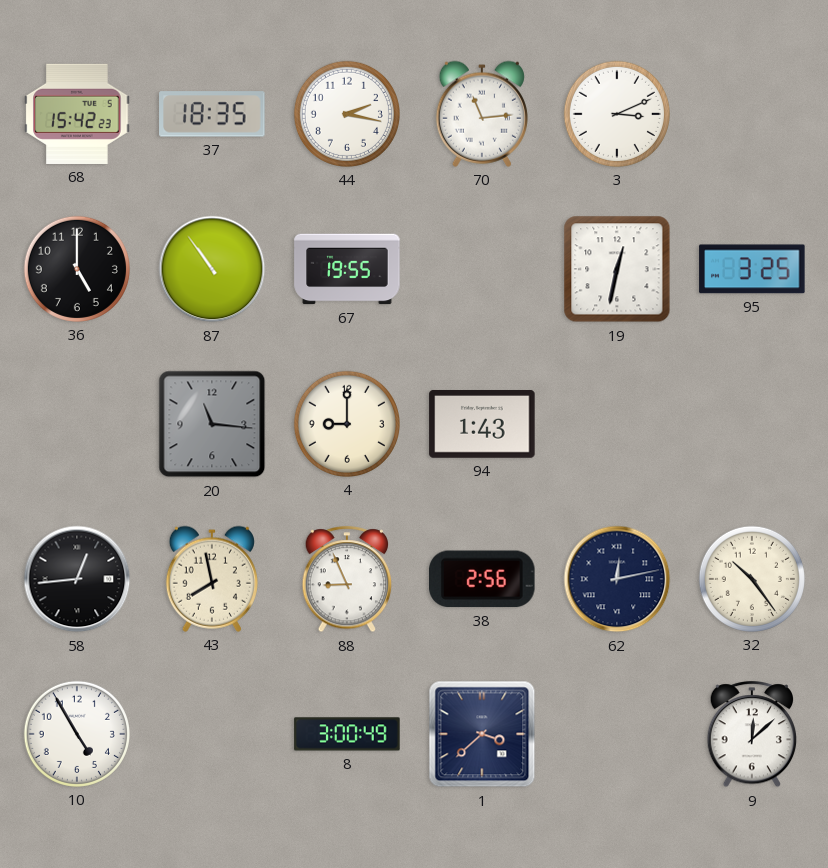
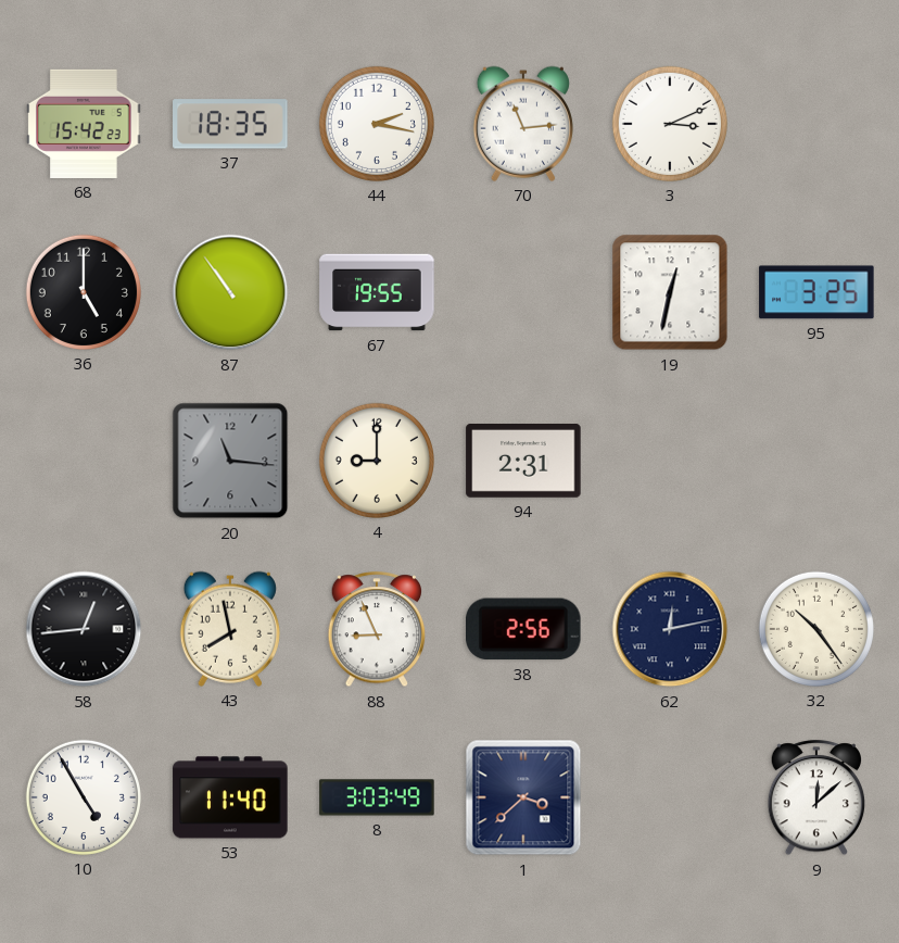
94: 1:43 -> 2:31
53: none -> 11:40
8: 3:00 -> 3:03
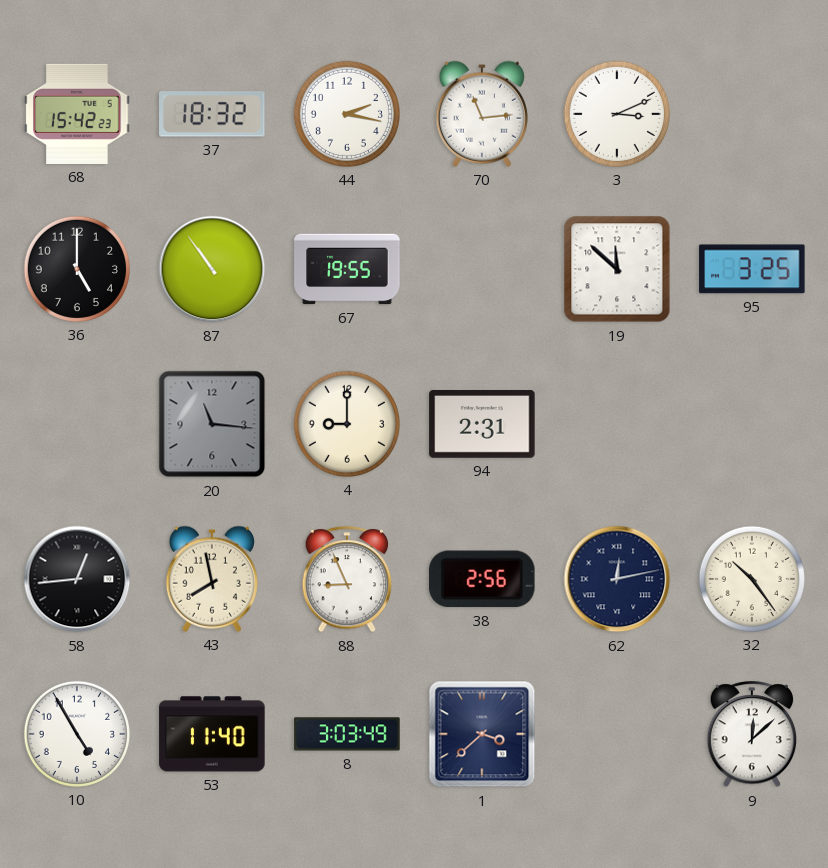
37: 18:35 -> 18:32
19: 12:32 -> 11:52
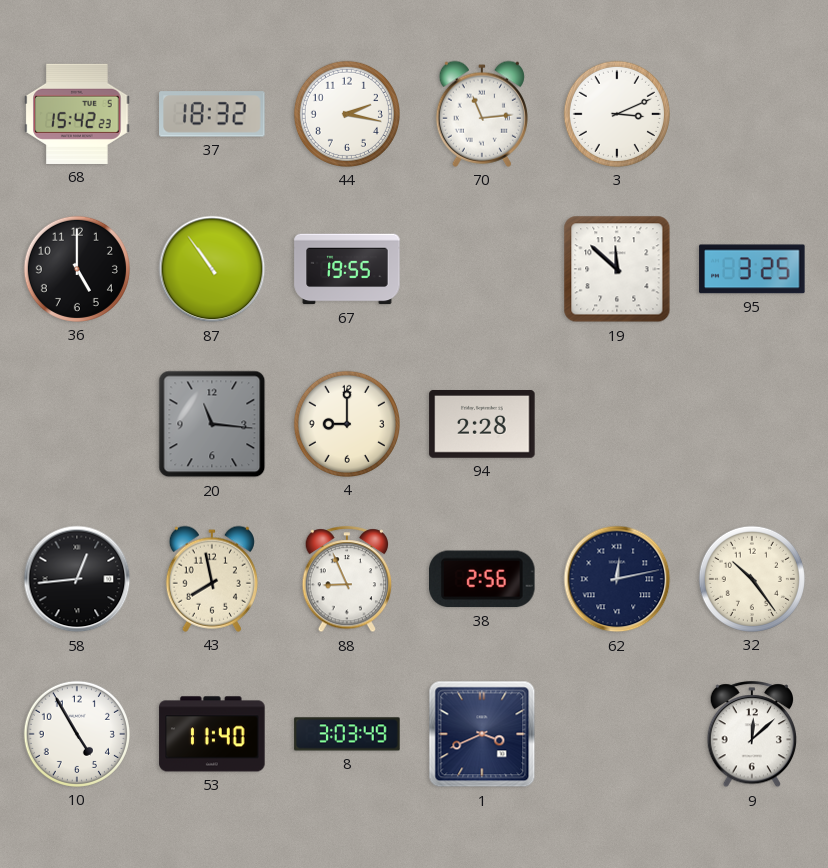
94: 2:31 -> 2:28
1: 3:38 -> 3:41
